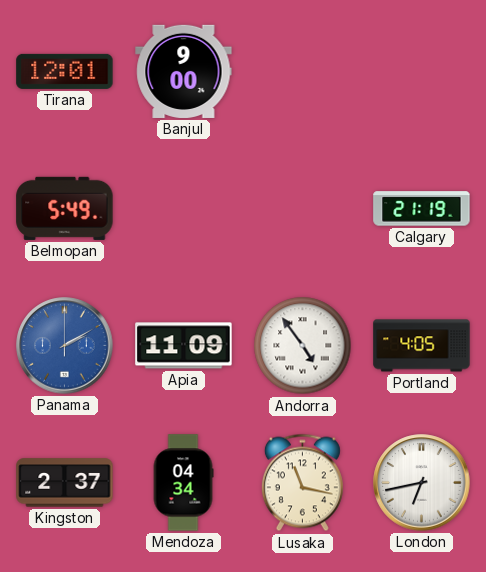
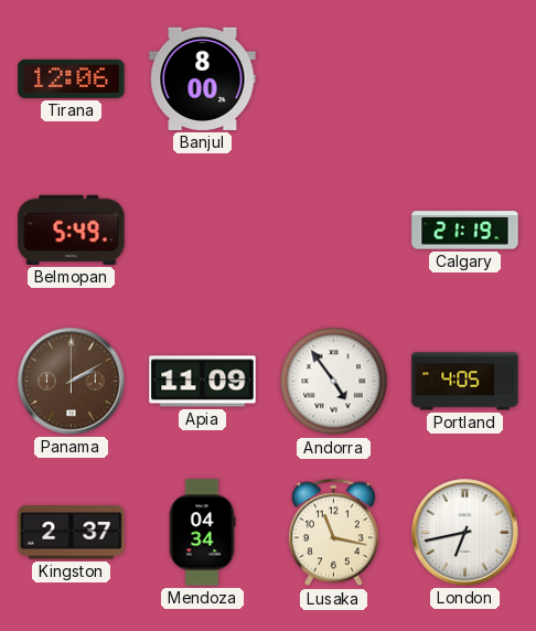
Tirana: 12:01 -> 12:06
Banjul: 9:00 -> 8:00
Panama dial: blue -> brown
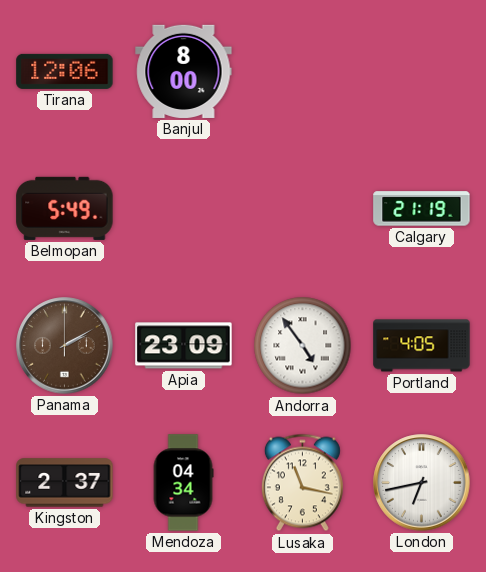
Apia: 11:09 -> 23:09
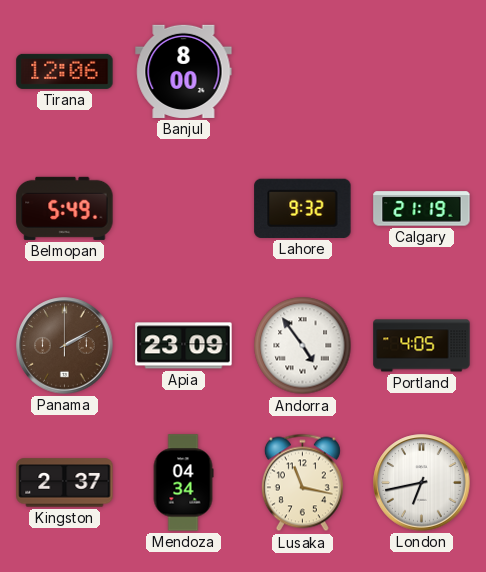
Lahore: none -> 9:32
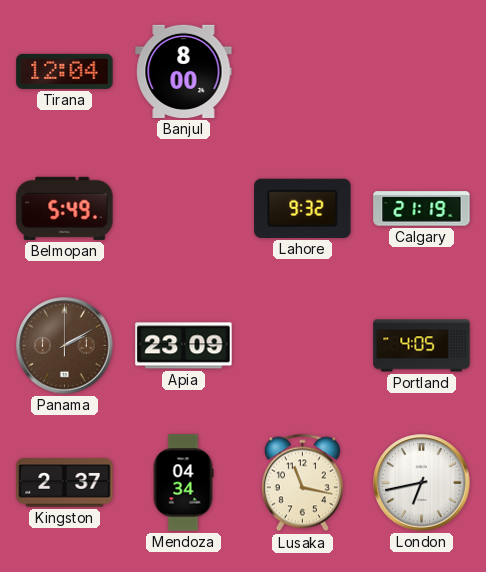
Tirana: 12:06 -> 12:04
Andorra: 4:54 -> none
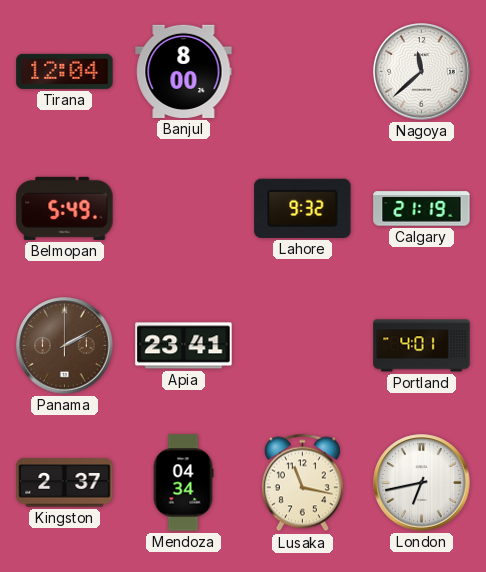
Nagoya: none -> 11:38
Apia: 23:09 -> 23:41
Portland: 4:05 -> 4:01
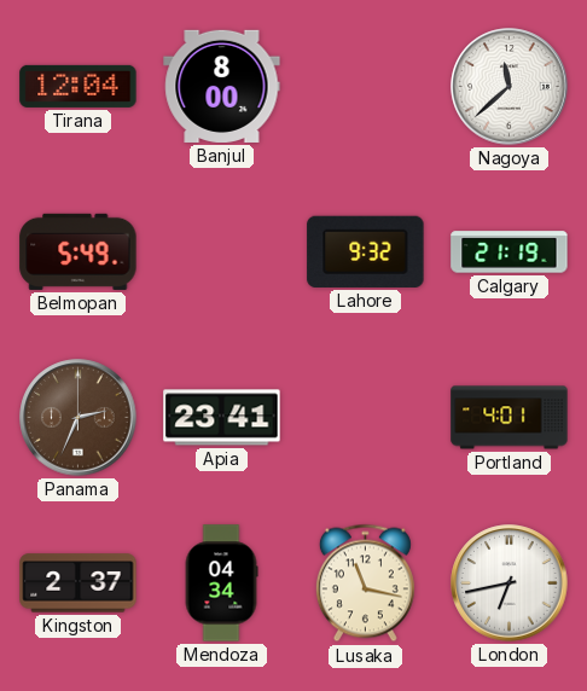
Panama: 2:10 -> 2:34
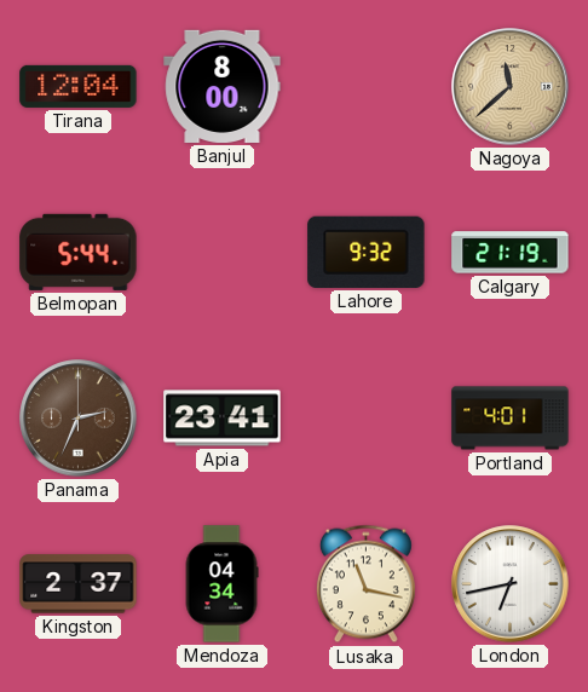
Nagoya dial: white -> champagne
Belmopan: 5:49 -> 5:44
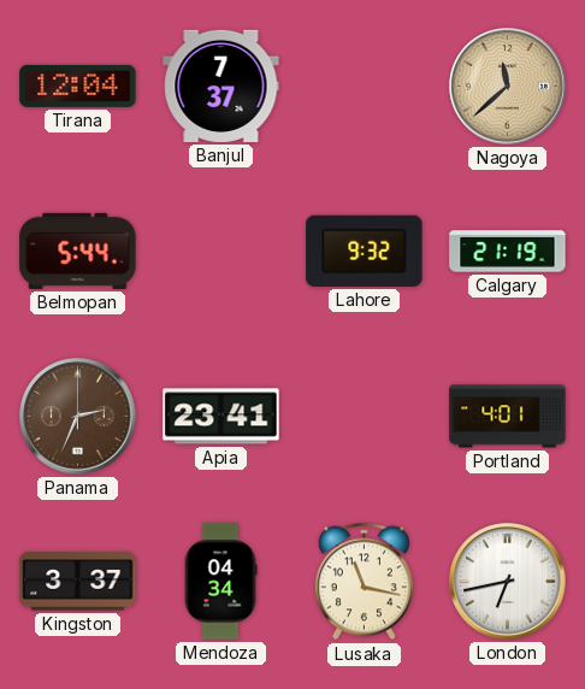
Banjul: 8:00 -> 7:37
Kingston: 2:37 -> 3:37
